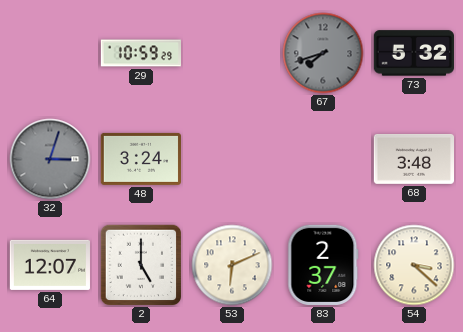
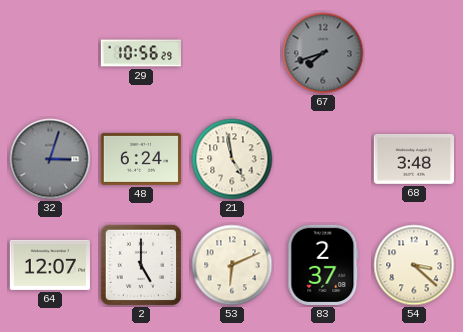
29: 10:59 -> 10:56
73: 5:32 -> none
48: 3:24 -> 6:24
21: none -> 4:58
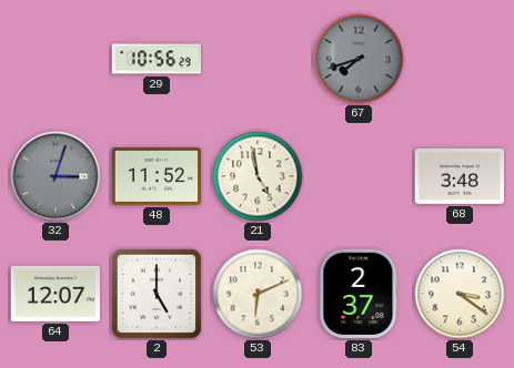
48: 6:24 -> 11:52
54: 3:22 -> 3:21
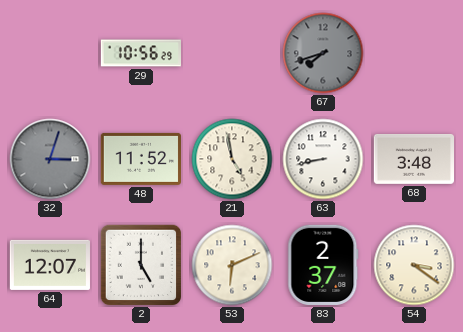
63: none -> 8:43
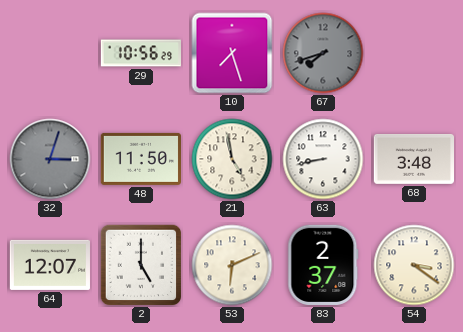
10: none -> 7:27
48: 11:52 -> 11:50
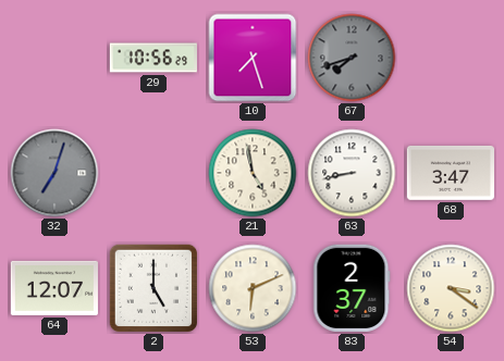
32: 3:03 -> 7:03
48: 11:50 -> none
68: 3:48 -> 3:47
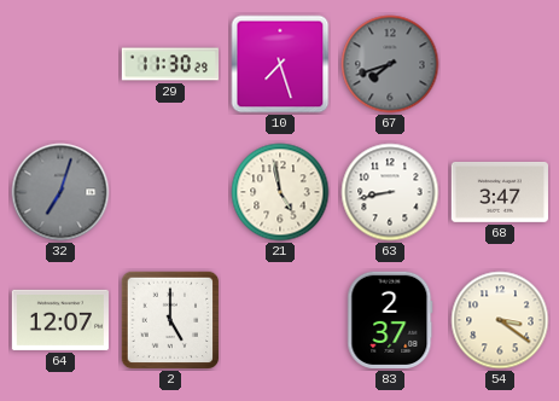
29: 10:56 -> 11:30
53: 6:11 -> none
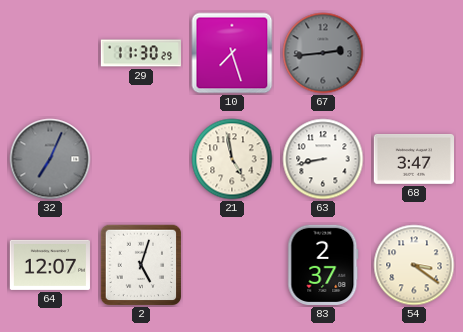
67: 7:42 -> 2:44
32: 7:03 -> 7:04
2: 5:00 -> 5:03
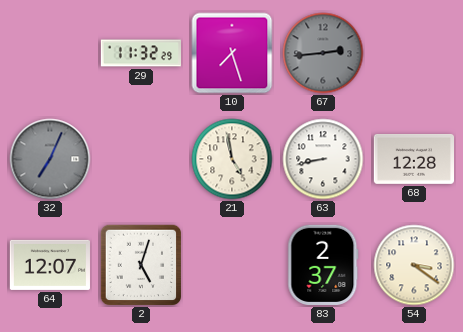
29: 11:30 -> 11:32
68: 3:47 -> 12:28
